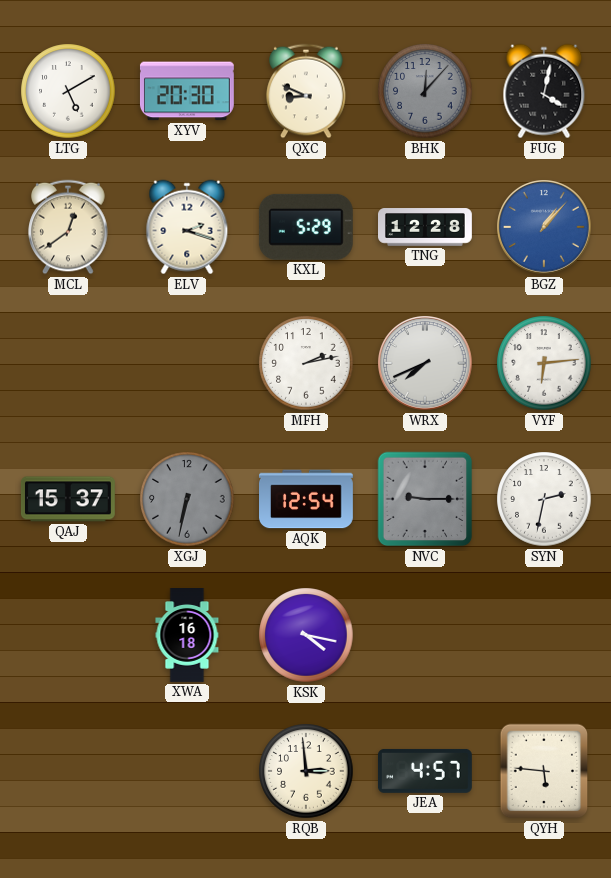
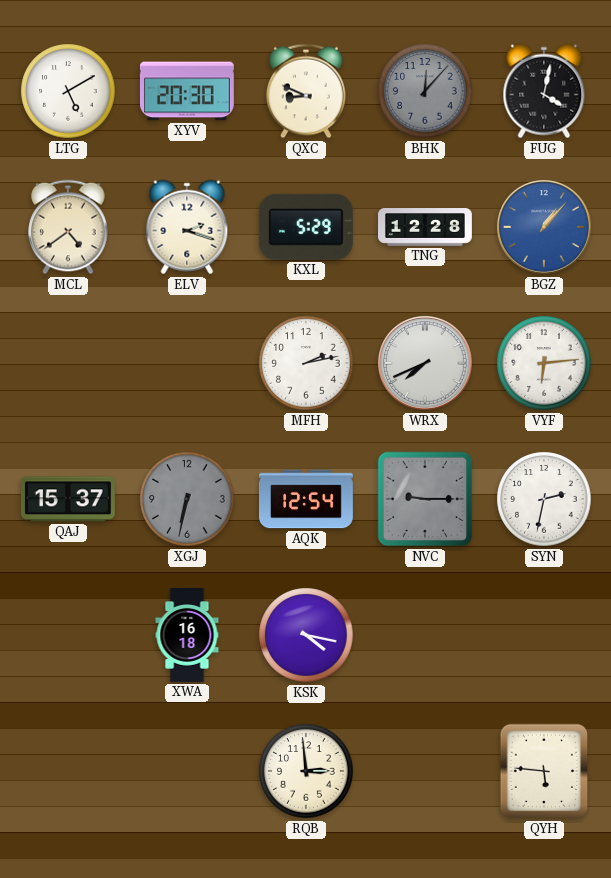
MCL: 12:39 -> 4:39
JEA: 4:57 -> none
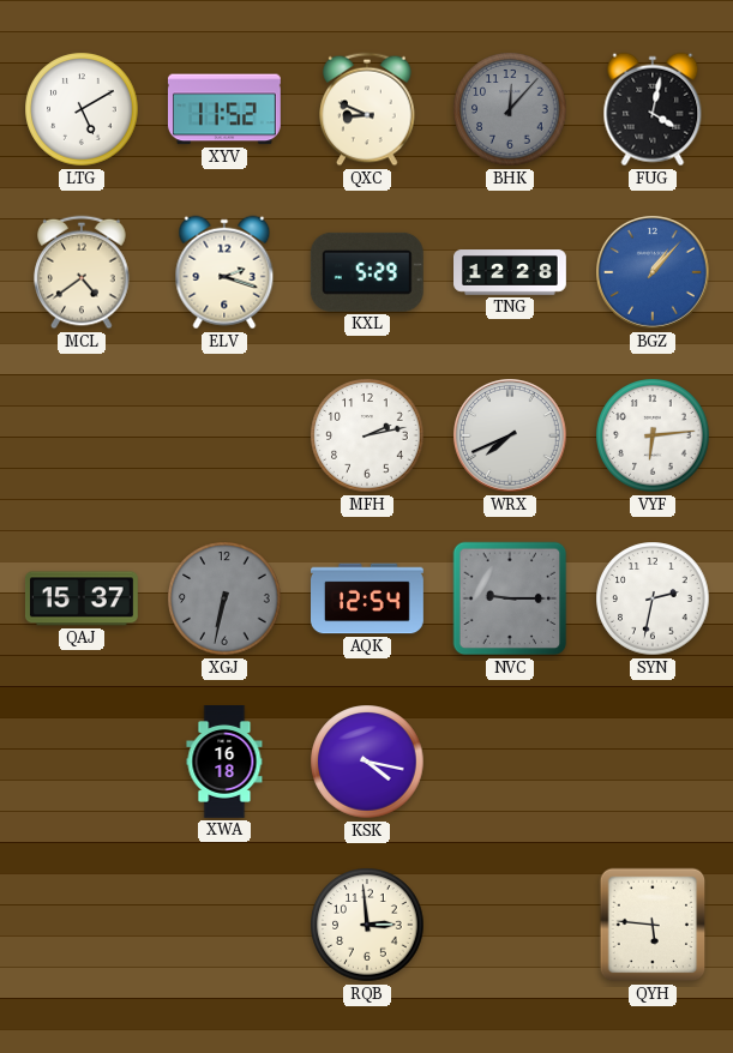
XYV: 20:30 -> 11:52
